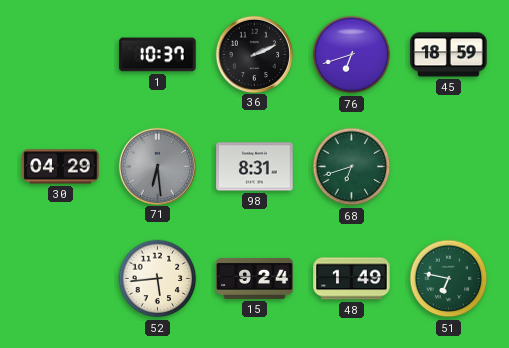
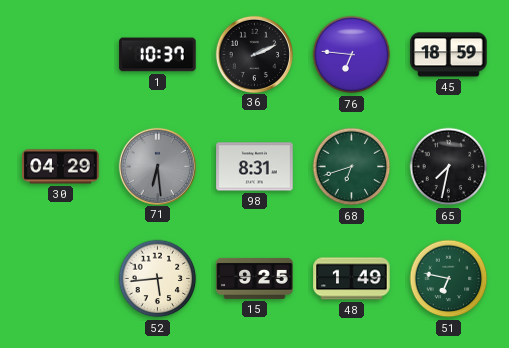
76: 6:42 -> 6:46
65: none -> 7:32
15: 9:24 -> 9:25
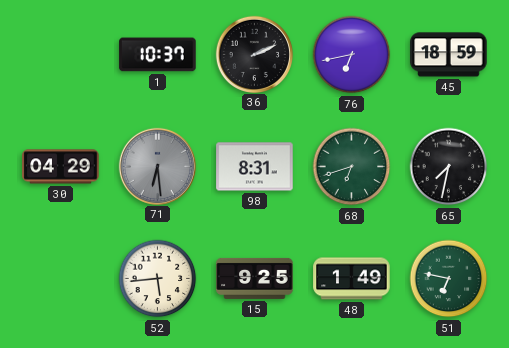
76: 6:46 -> 6:43
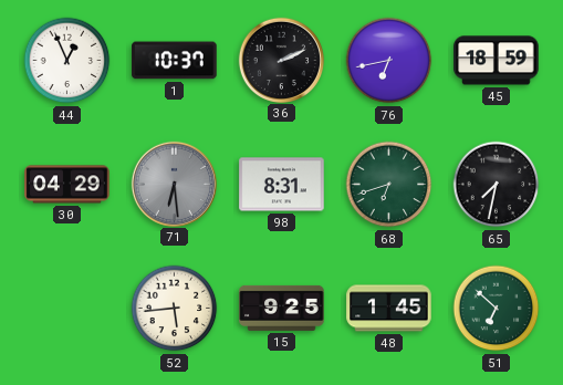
44: none -> 12:56
48: 1:49 -> 1:45
51: 6:47 -> 6:52
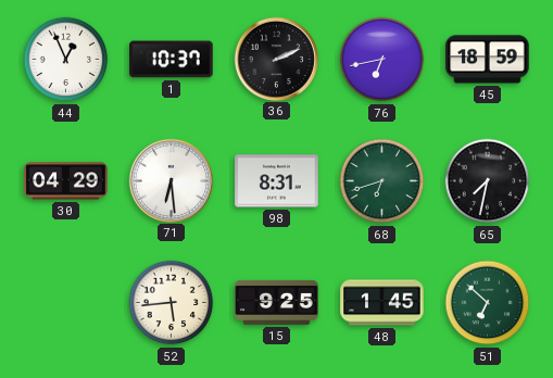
71 dial: grey -> white
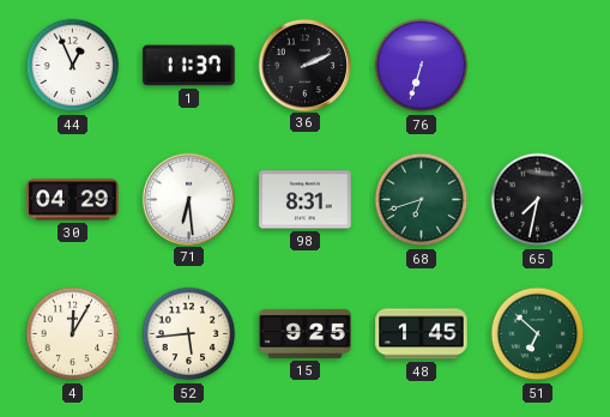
1: 10:37 -> 11:37
76: 6:43 -> 6:33
45: 18:59 -> none
4: none -> 12:05
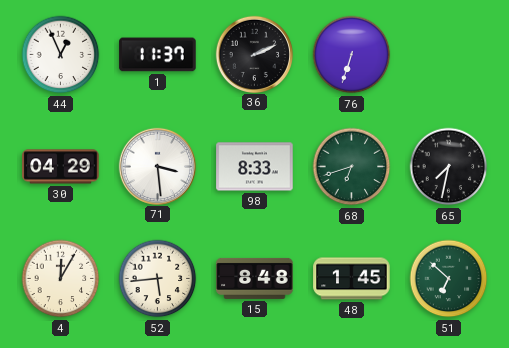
71: 6:29 -> 3:29
98: 8:31 -> 8:33
15: 9:25 -> 8:48
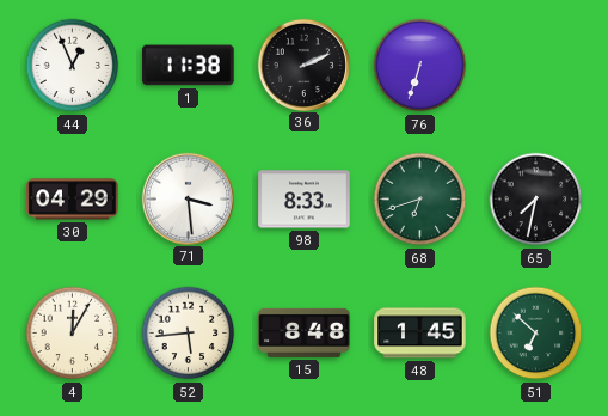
1: 11:37 -> 11:38
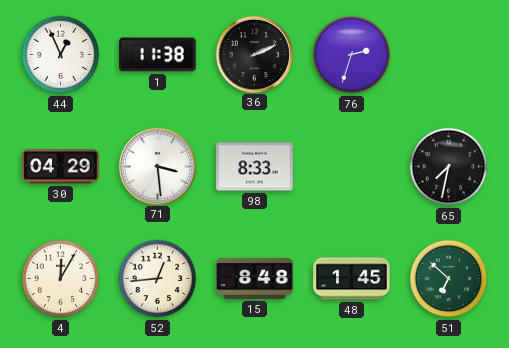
76: 6:33 -> 2:33
68: 6:42 -> none
52: 5:44 -> 12:44
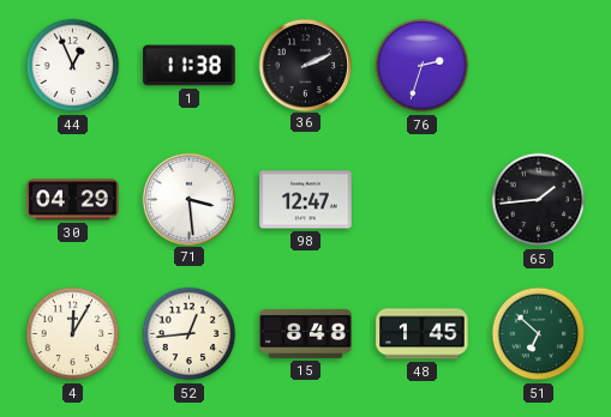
98: 8:33 -> 12:47
65: 7:32 -> 1:44
